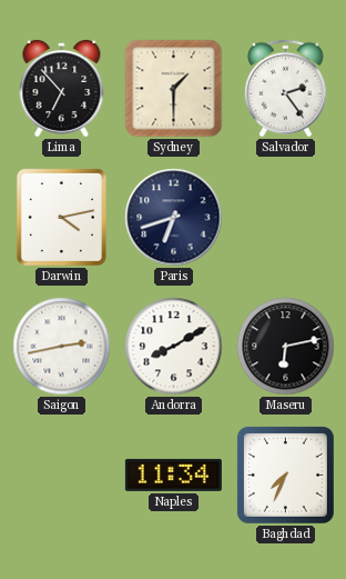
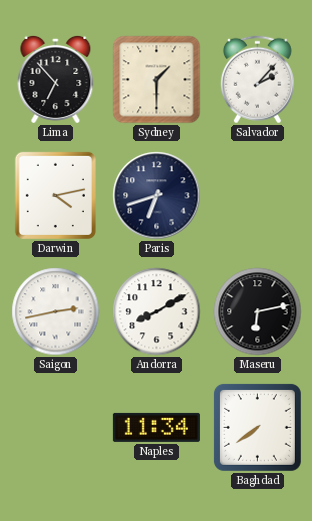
Salvador: 2:24 -> 2:07
Baghdad: 7:34 -> 7:39
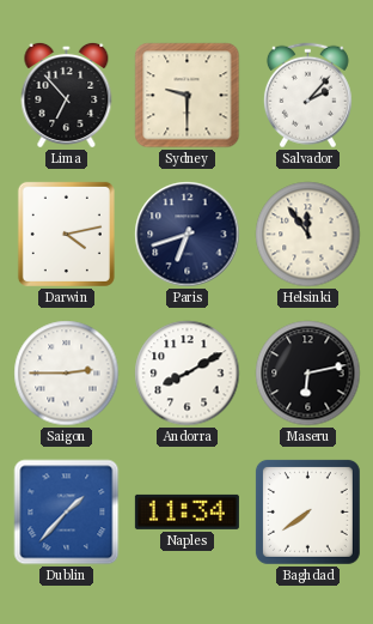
Sydney: 1:30 -> 9:30
Helsinki: none -> 11:54
Saigon: 2:43 -> 2:45
Dublin: none -> 1:37
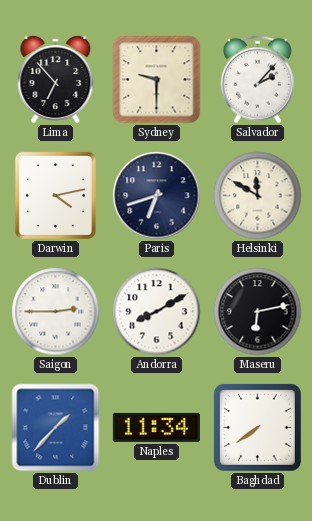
Helsinki: 11:54 -> 11:50
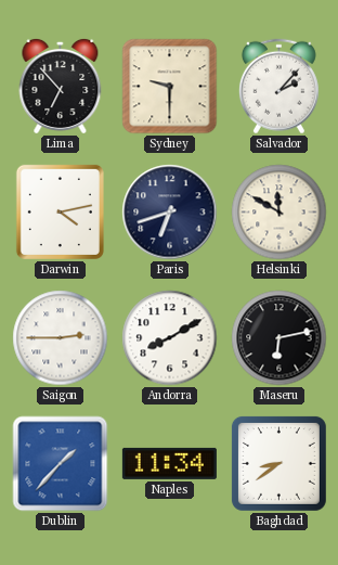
Baghdad: 7:39 -> 8:39
